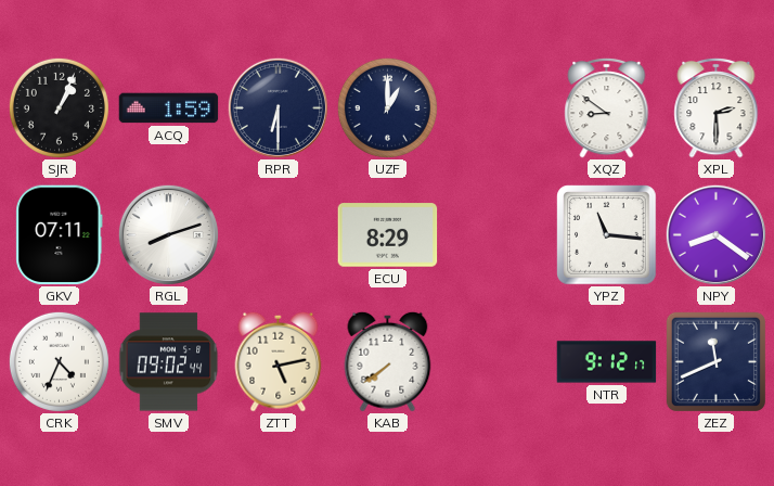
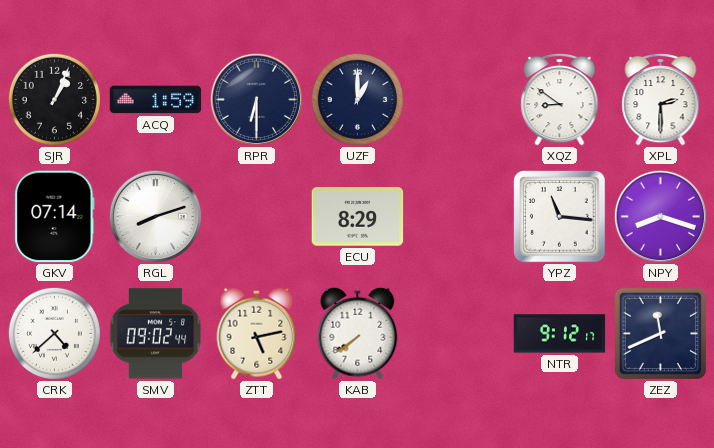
GKV: 07:11 -> 07:14
NPY: 8:21 -> 8:18
CRK: 4:34 -> 4:38
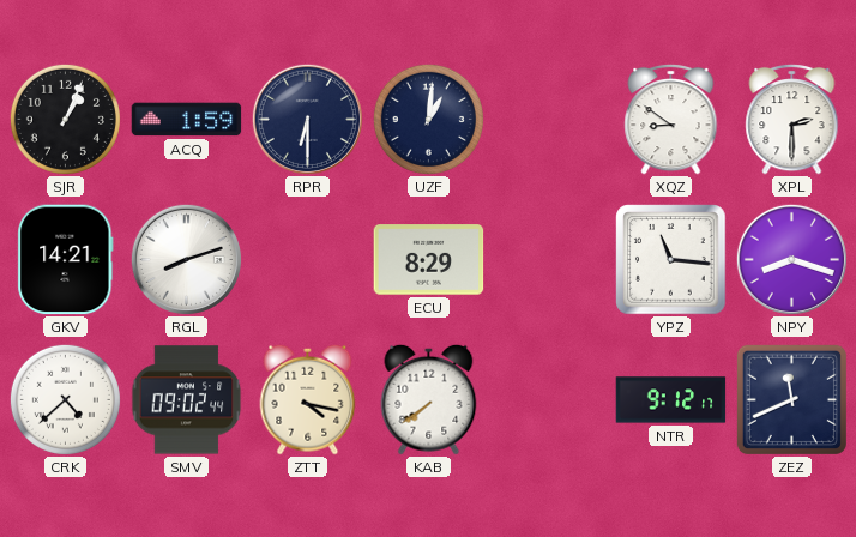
UZF: 1:00 -> 1:01
GKV: 07:14 -> 14:21
ZTT: 5:13 -> 4:17
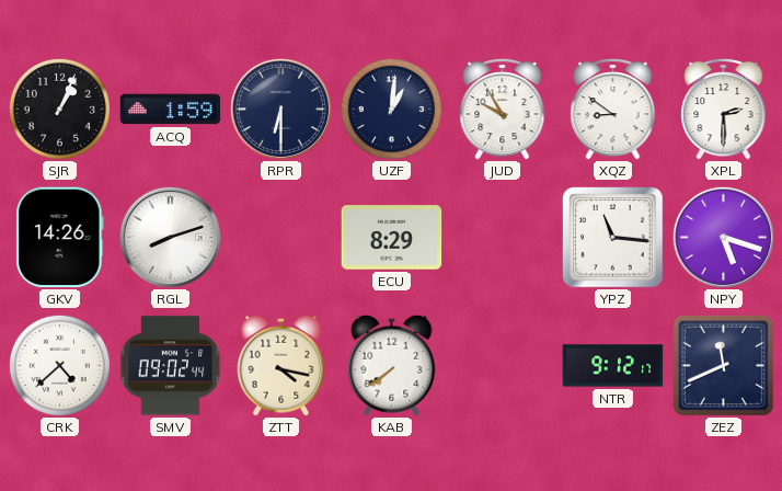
JUD: none -> 9:55
GKV: 14:21 -> 14:26
NPY: 8:18 -> 5:18
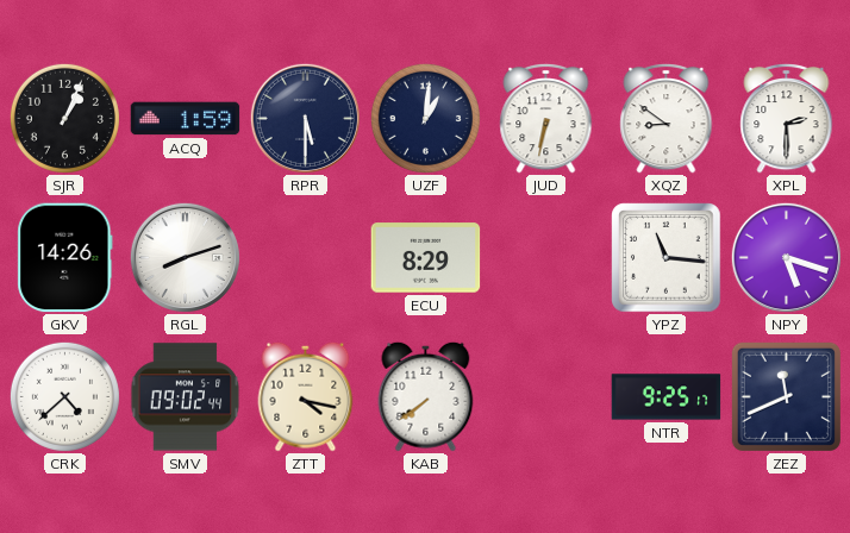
RPR: 6:30 -> 5:30
JUD: 9:55 -> 6:32
NTR: 9:12 -> 9:25
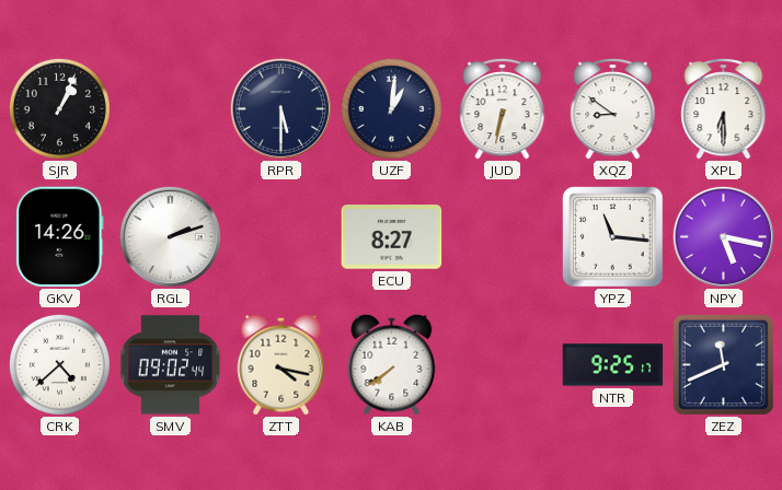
ACQ: 1:59 -> none
XPL: 2:30 -> 6:30
RGL: 8:12 -> 2:12
ECU: 8:29 -> 8:27
NPY: 5:18 -> 5:17
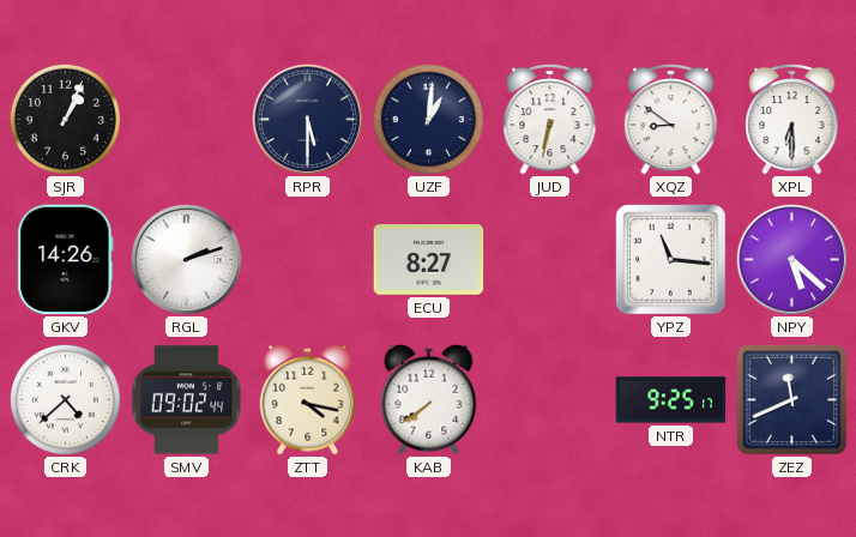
NPY: 5:17 -> 5:22
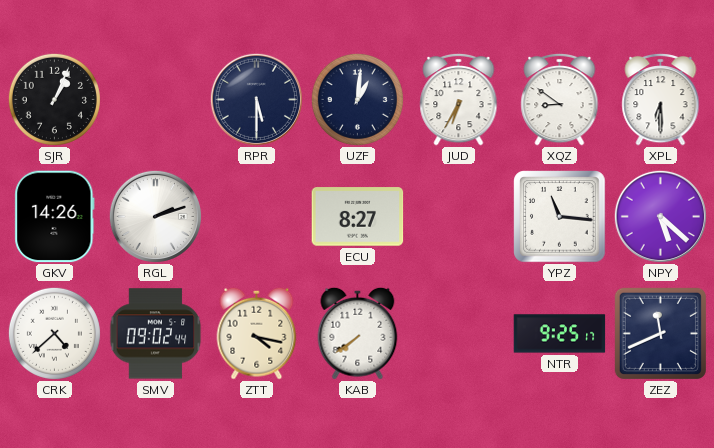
JUD: 6:32 -> 6:35
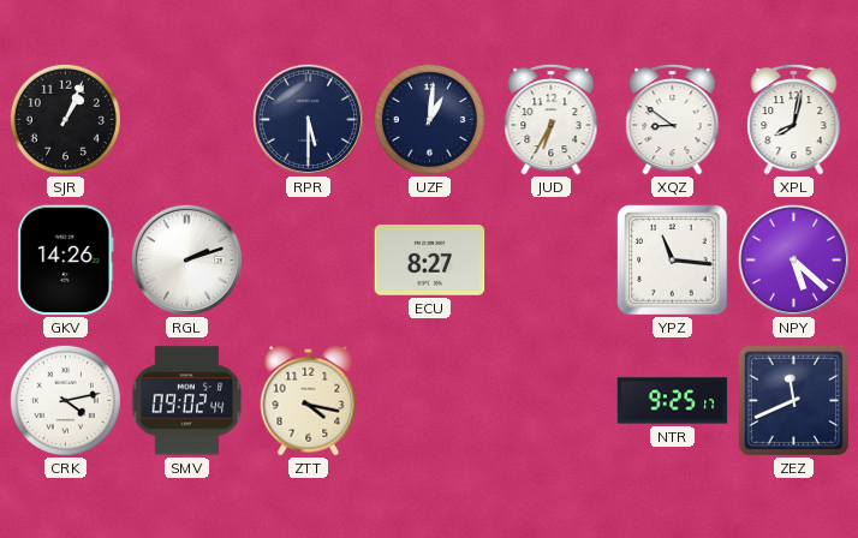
XPL: 6:30 -> 8:02
CRK: 4:38 -> 4:13
KAB: 7:39 -> none
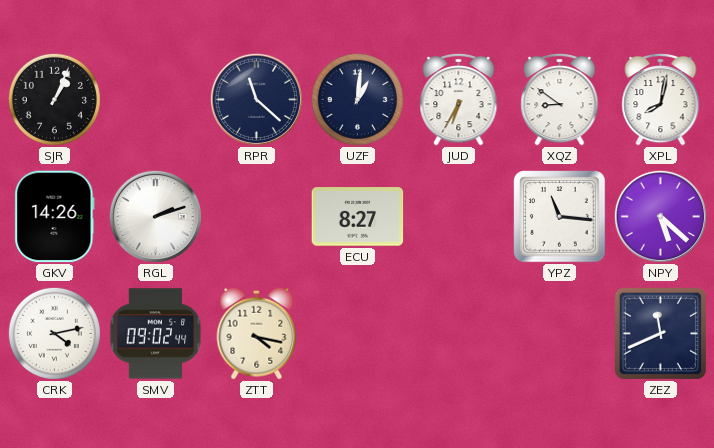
RPR: 5:30 -> 11:22
NTR: 9:25 -> none
